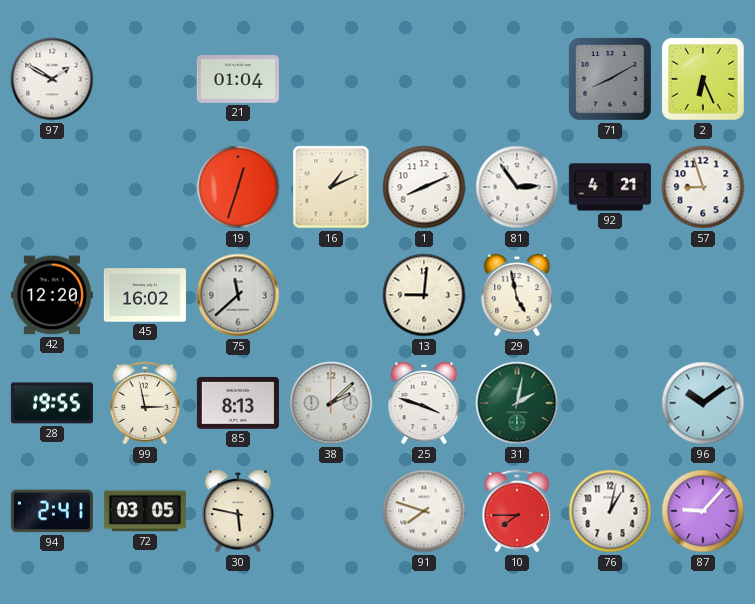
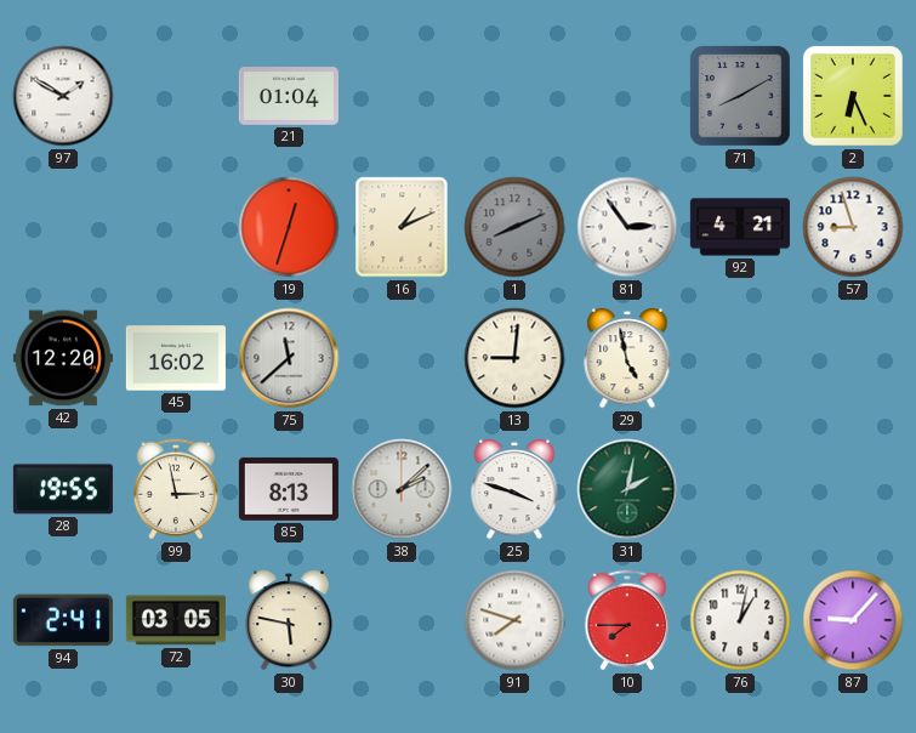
1 dial: white -> grey
96: 10:09 -> none
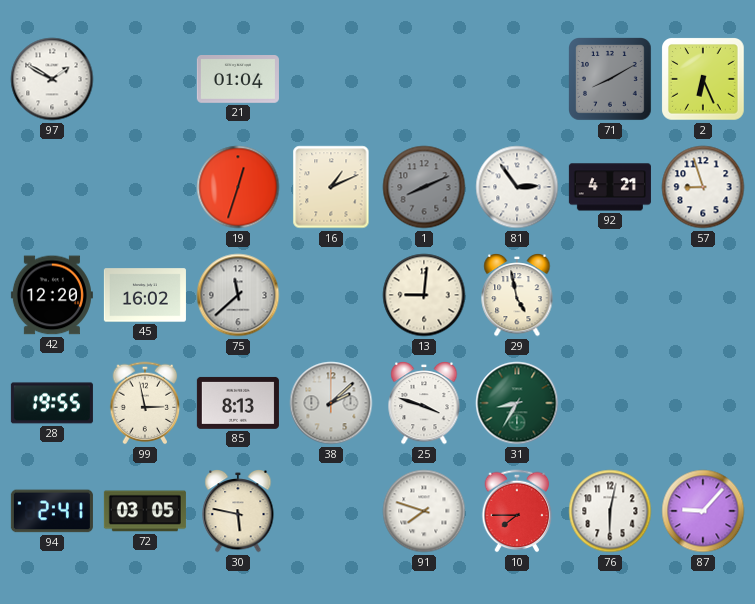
31: 2:02 -> 8:35
76: 1:02 -> 6:02
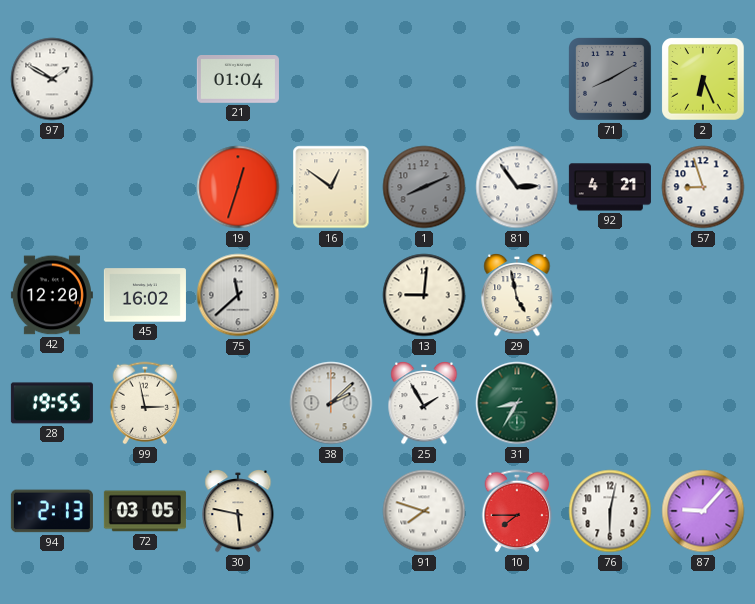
16: 1:11 -> 12:51
85: 8:13 -> none
25: 3:48 -> 1:55
94: 2:41 -> 2:13
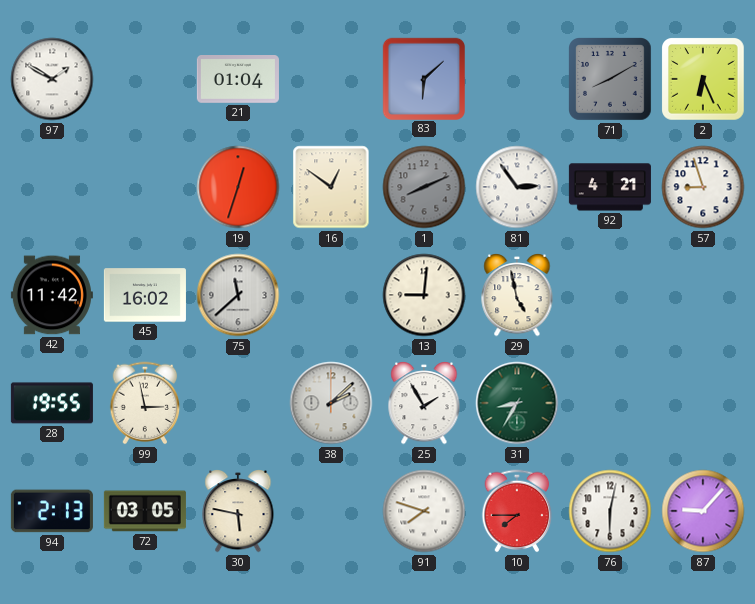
83: none -> 6:08
42: 12:20 -> 11:42
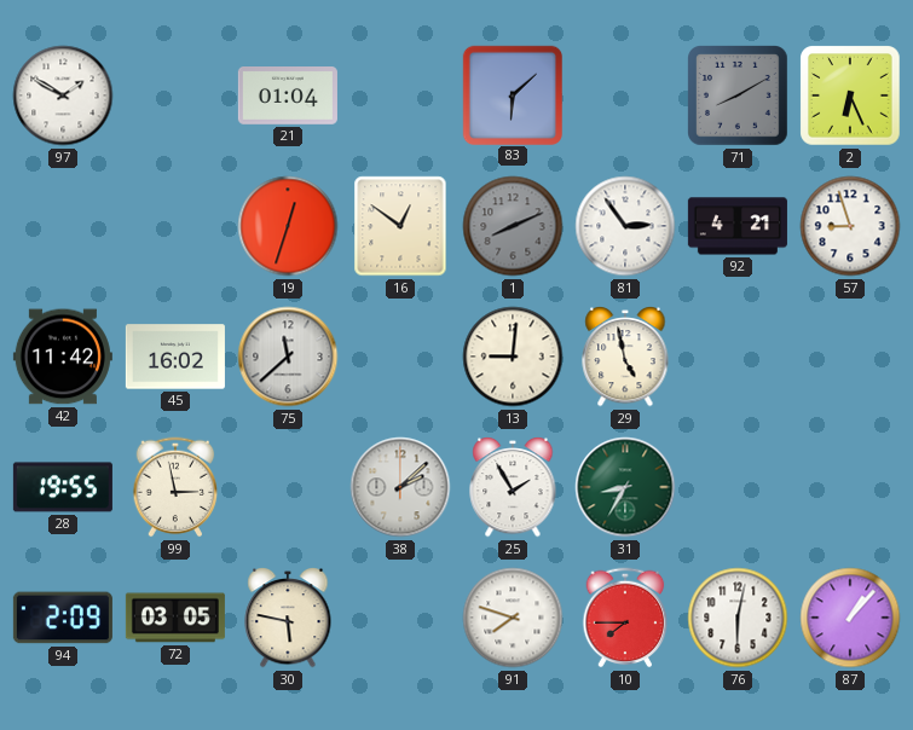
94: 2:13 -> 2:09
87: 9:07 -> 1:07
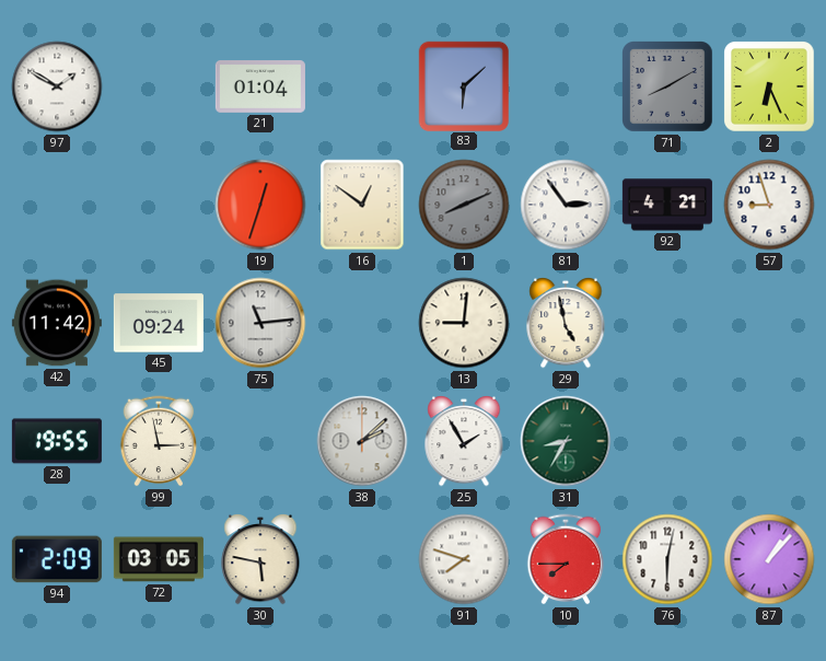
45: 16:02 -> 09:24
75: 11:38 -> 11:14
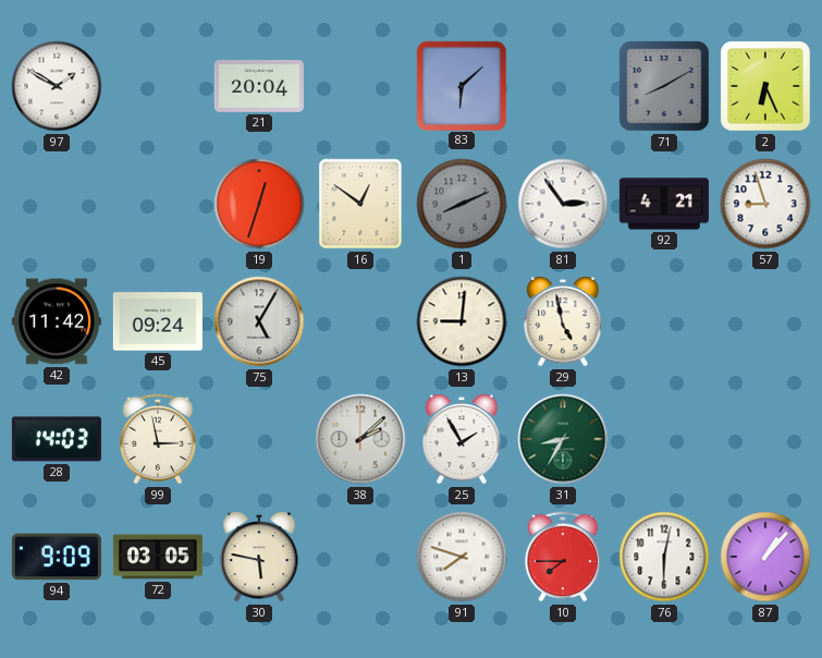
21: 01:04 -> 20:04
75: 11:14 -> 5:05
28: 19:55 -> 14:03
94: 2:09 -> 9:09
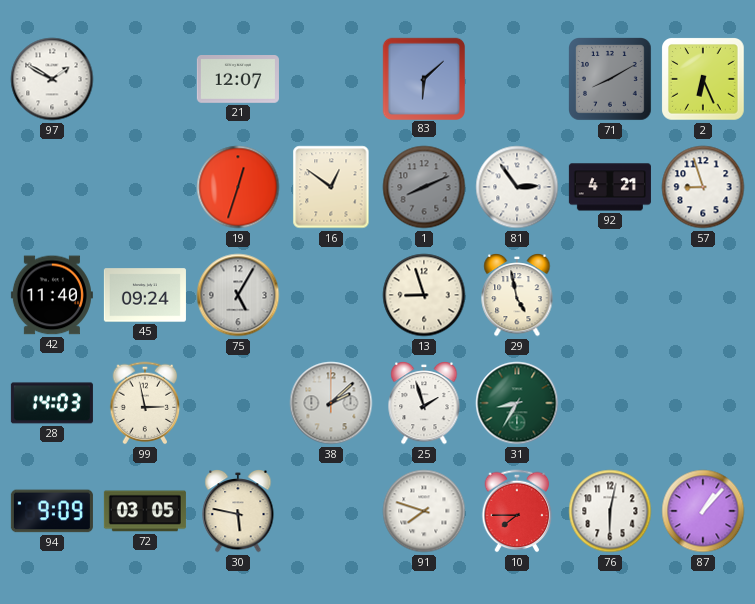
21: 20:04 -> 12:07
42: 11:42 -> 11:40
13: 9:01 -> 8:57
25: 1:55 -> 1:57
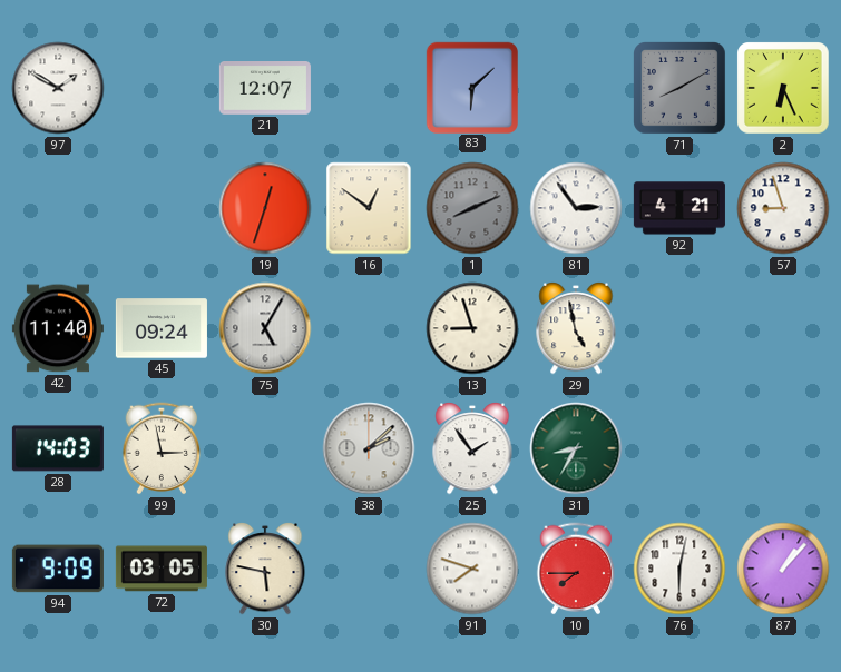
25: 1:57 -> 1:54
